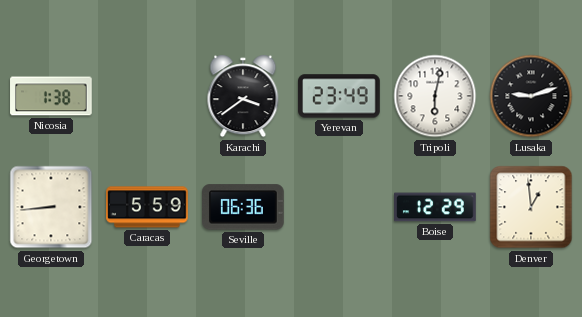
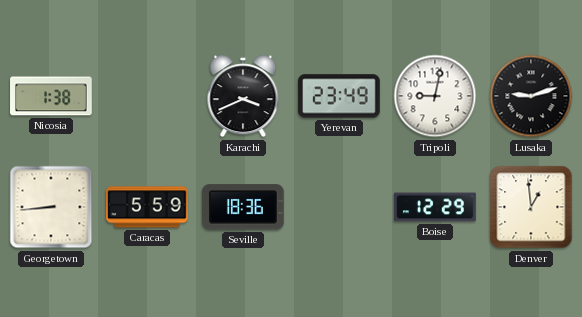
Karachi: 3:39 -> 3:41
Tripoli: 6:02 -> 9:02
Seville: 06:36 -> 18:36
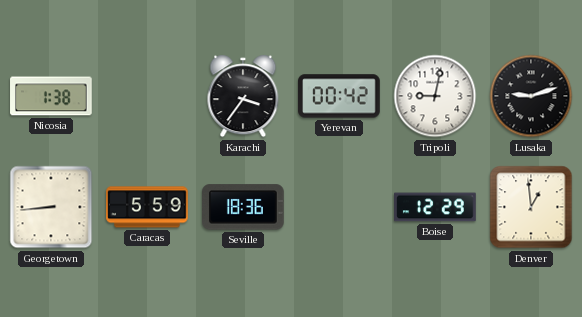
Karachi: 3:41 -> 3:36
Yerevan: 23:49 -> 00:42
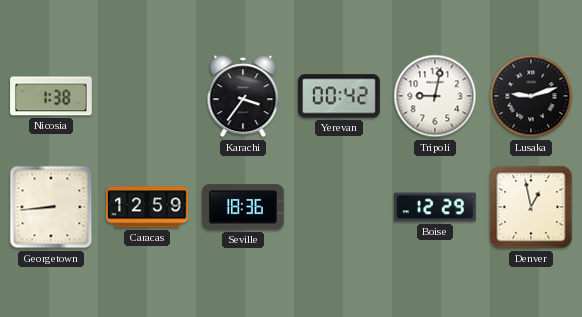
Caracas: 5:59 -> 12:59
Denver: 12:59 -> 12:58
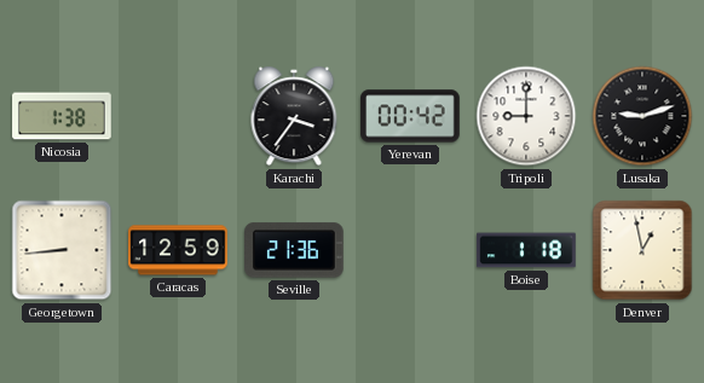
Tripoli: 9:02 -> 9:00
Seville: 18:36 -> 21:36
Boise: 12:29 -> 1:18
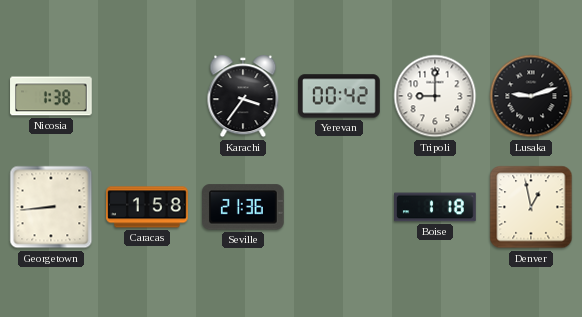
Caracas: 12:59 -> 1:58
